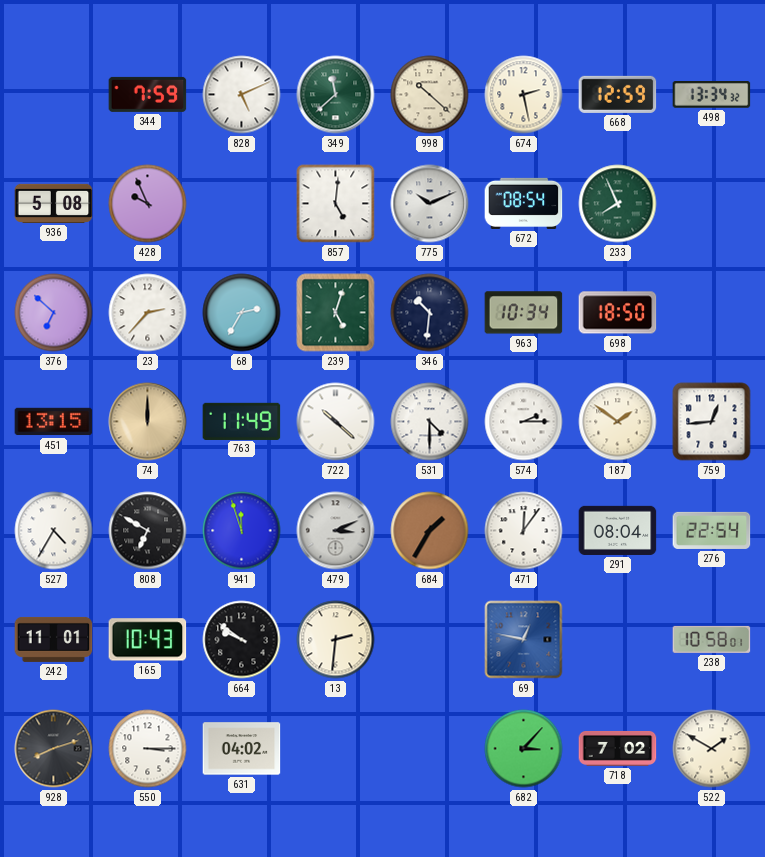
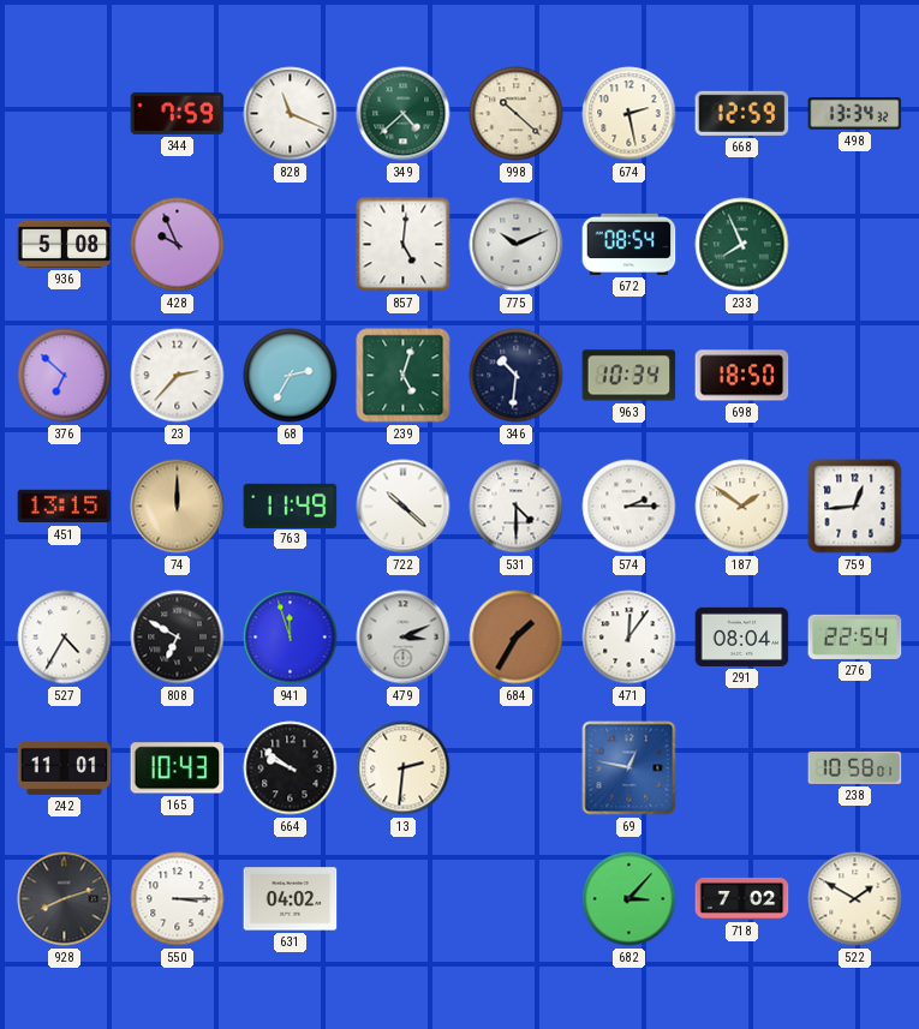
828: 5:11 -> 11:19
349: 11:38 -> 4:38
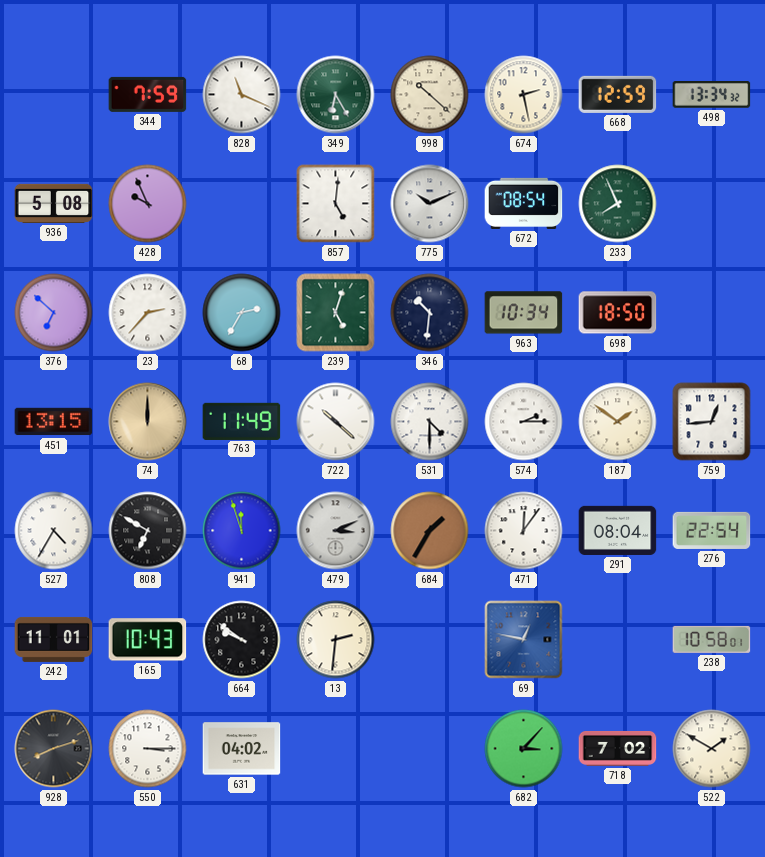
349: 4:38 -> 6:25
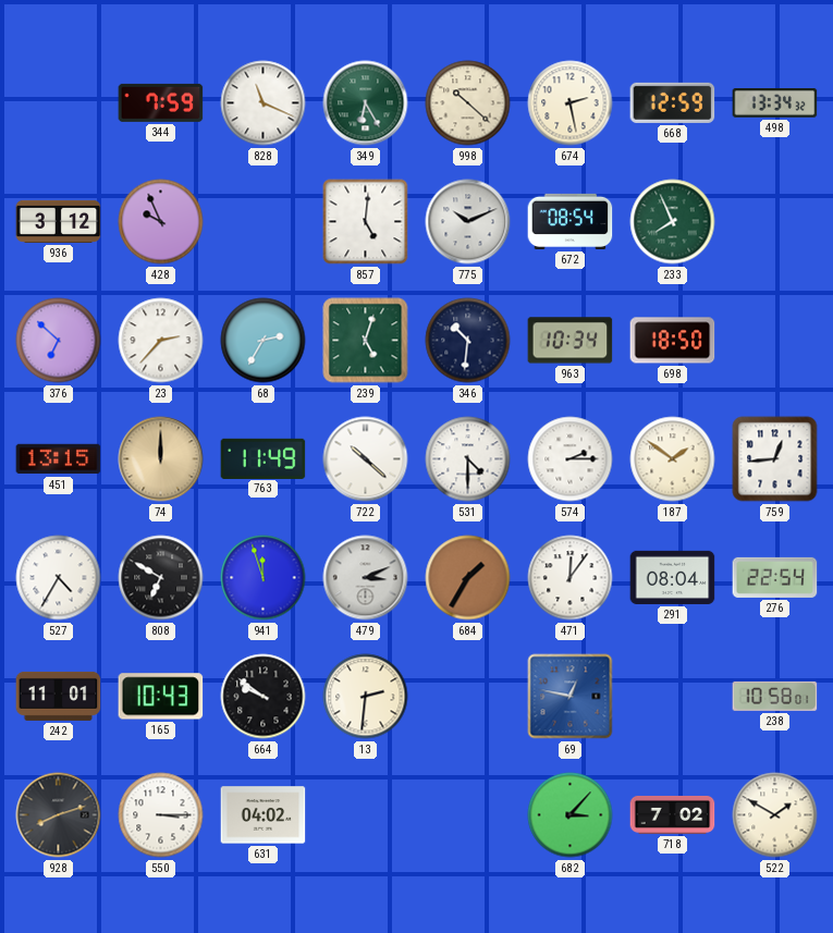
936: 5:08 -> 3:12
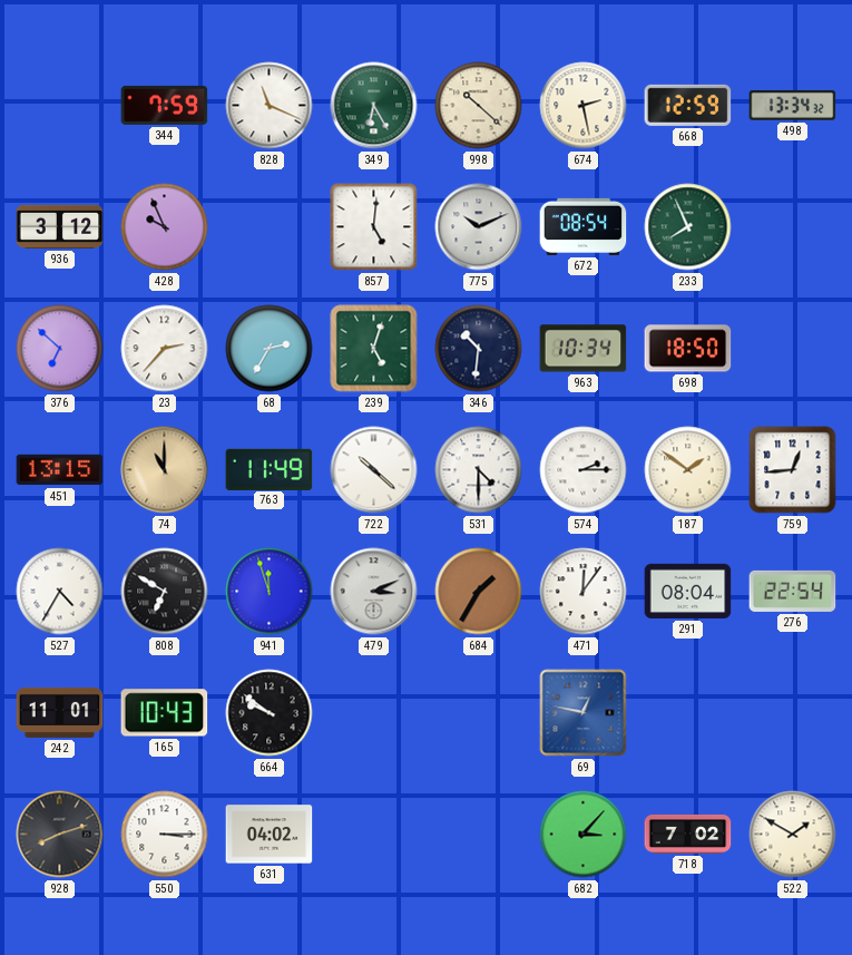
74: 12:00 -> 11:00
13: 2:31 -> none
238: 10:58 -> none
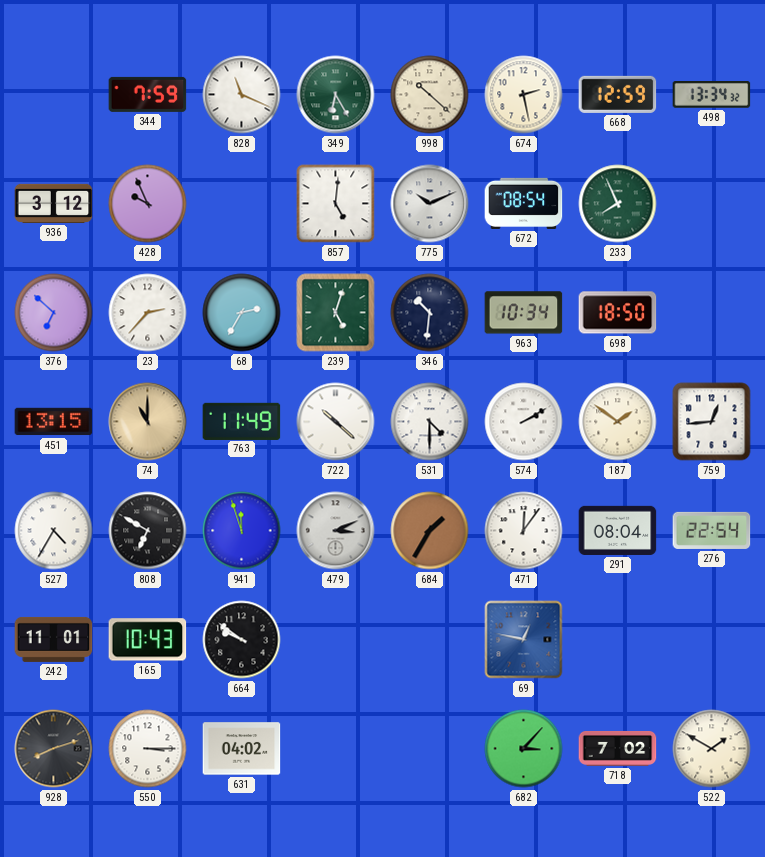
574: 2:15 -> 2:10
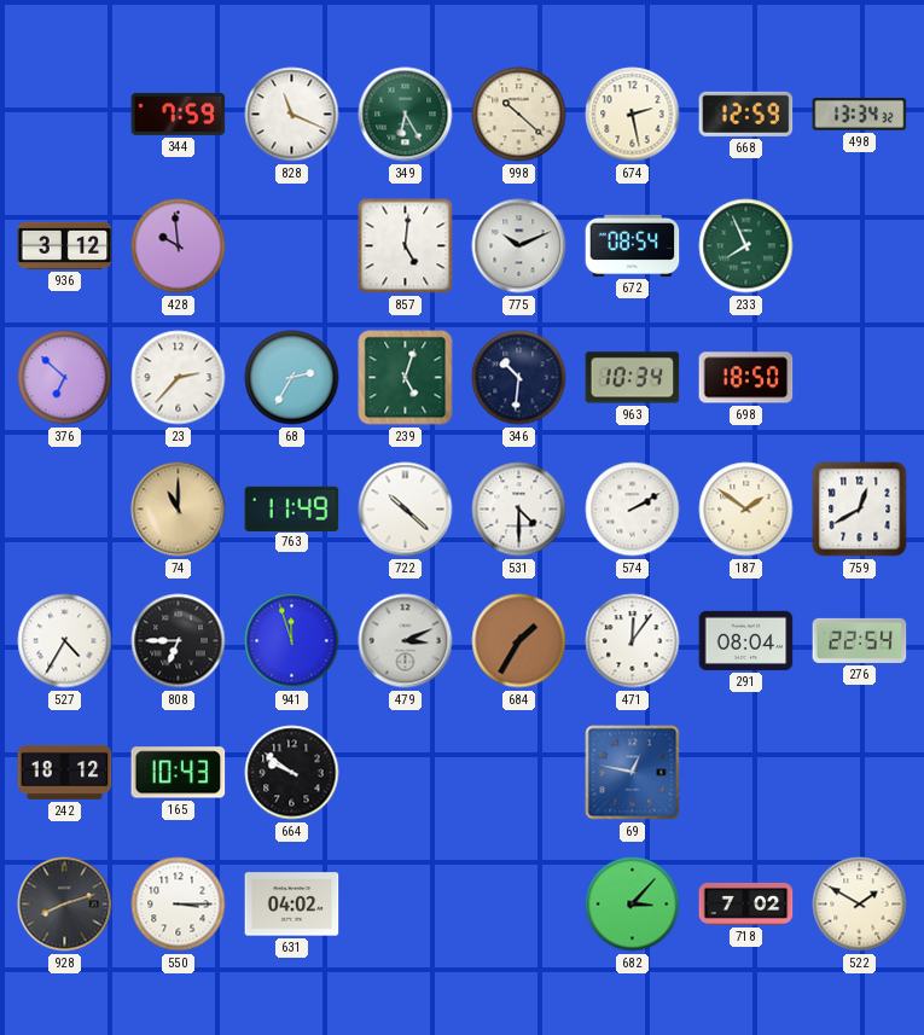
428: 9:56 -> 9:59
451: 13:15 -> none
759: 12:44 -> 12:40
808: 6:50 -> 6:45
242: 11:01 -> 18:12
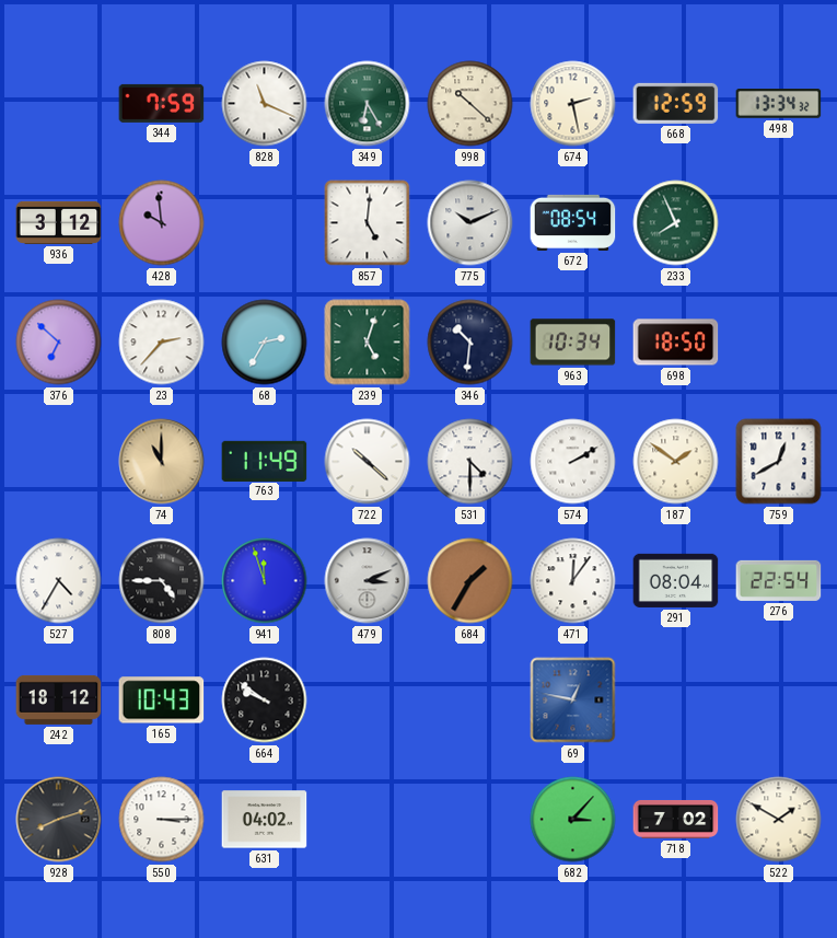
808: 6:45 -> 4:45
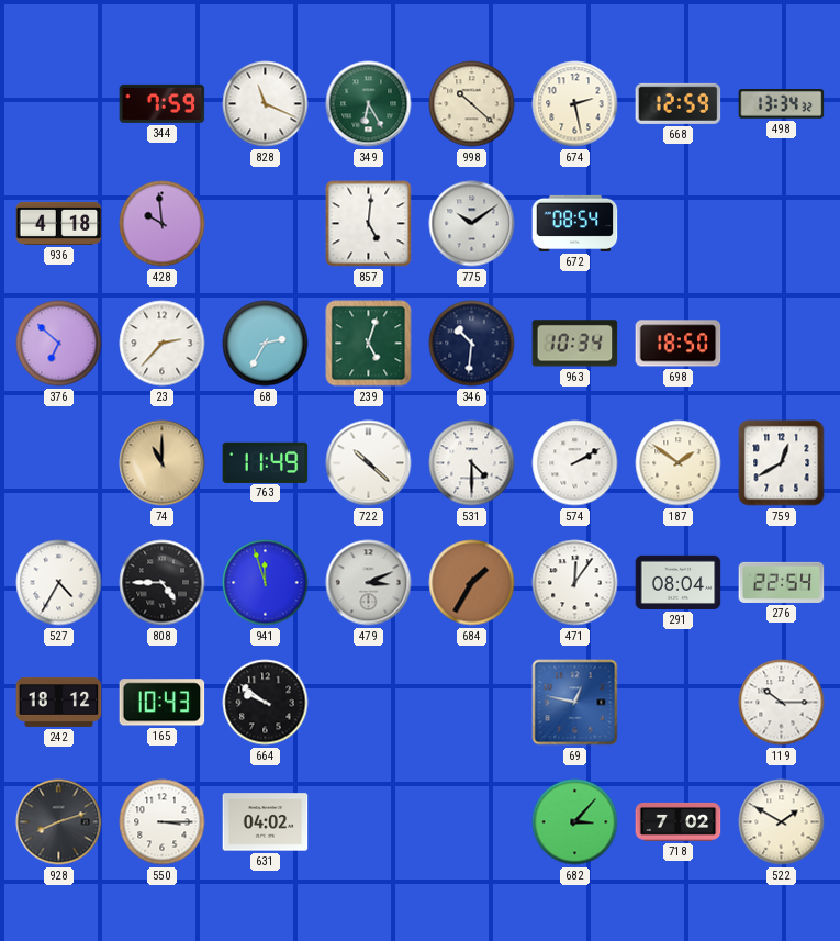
936: 3:12 -> 4:18
775: 10:11 -> 10:09
233: 7:56 -> none
119: none -> 10:15
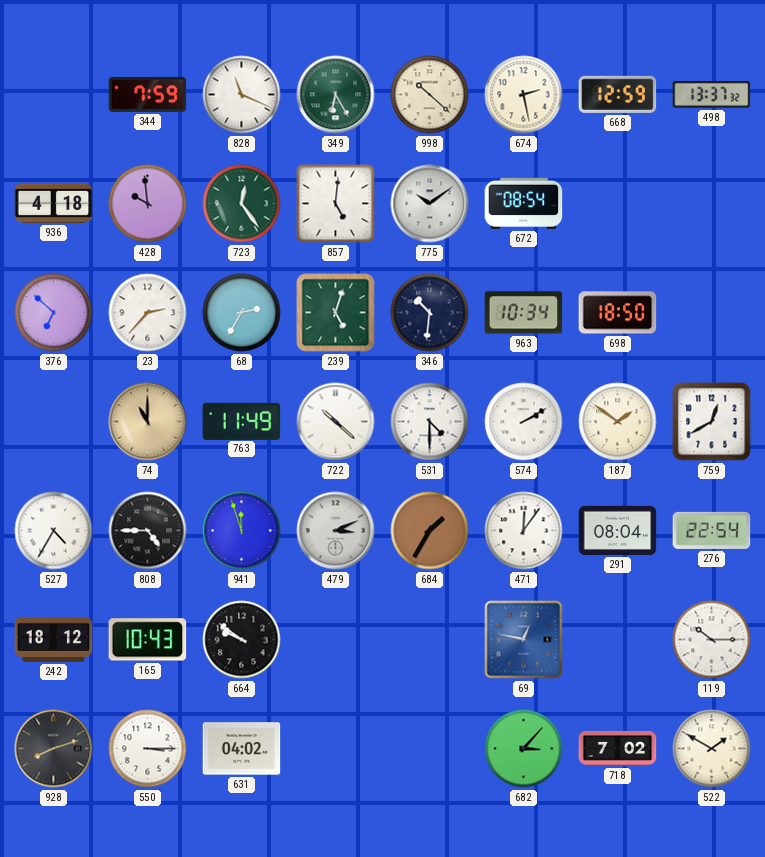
498: 13:34 -> 13:37
723: none -> 12:24
